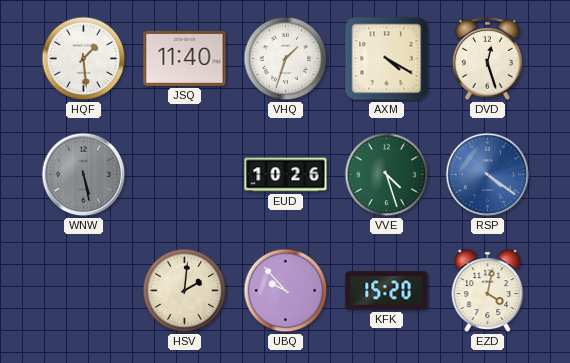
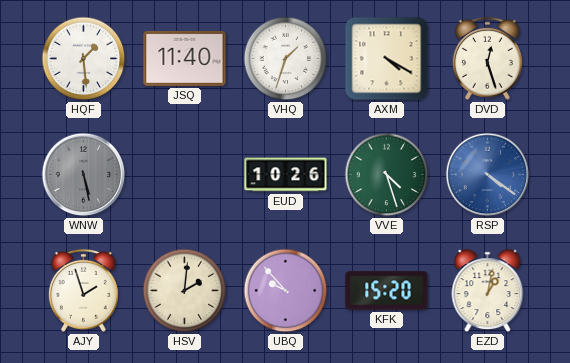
AJY: none -> 1:57
EZD: 4:02 -> 1:02
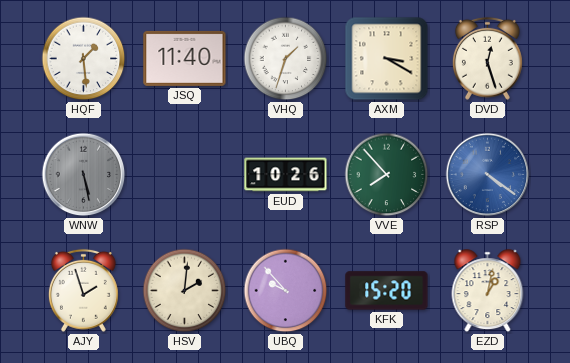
AXM: 4:20 -> 3:20
VVE: 4:27 -> 7:53
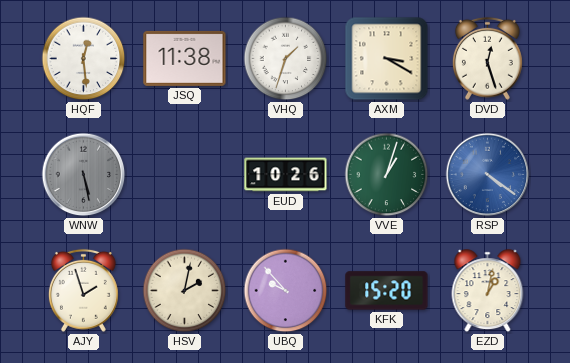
HQF: 1:29 -> 12:29
JSQ: 11:40 -> 11:38
VVE: 7:53 -> 1:03
HSV: 2:01 -> 2:02
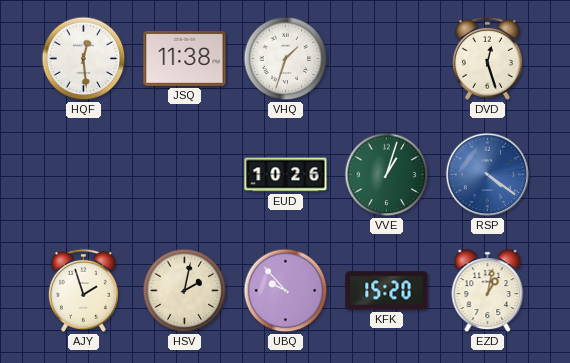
AXM: 3:20 -> none
WNW: 5:28 -> none
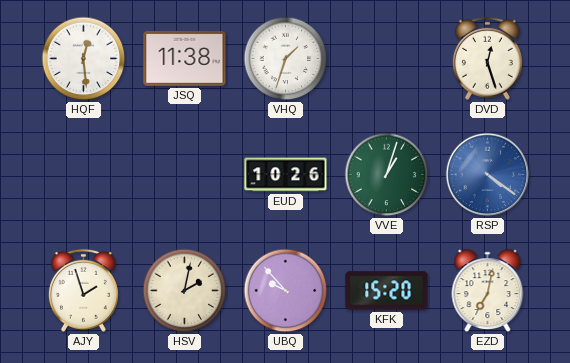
EZD: 1:02 -> 7:02
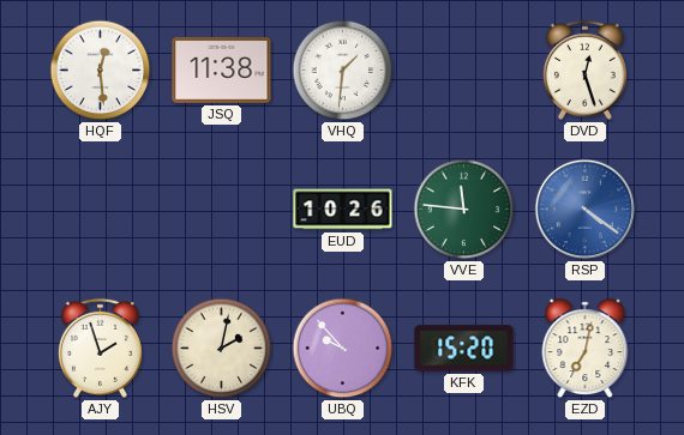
VHQ: 1:33 -> 1:31
VVE: 1:03 -> 11:46
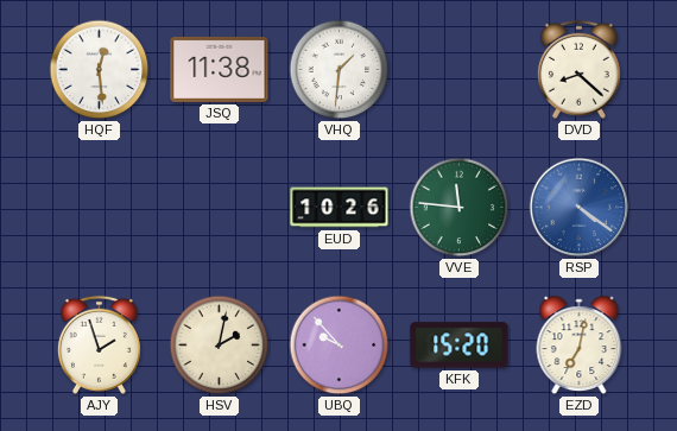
DVD: 12:27 -> 8:22
